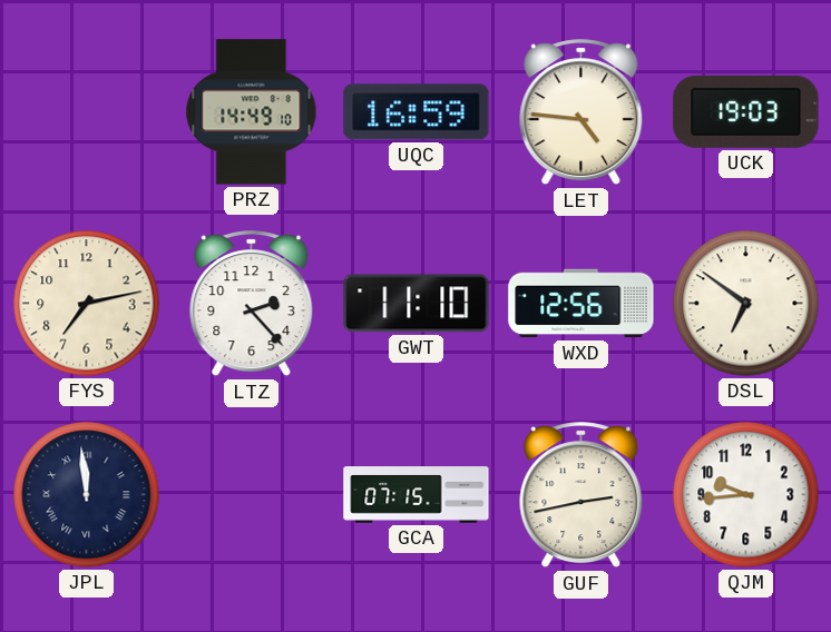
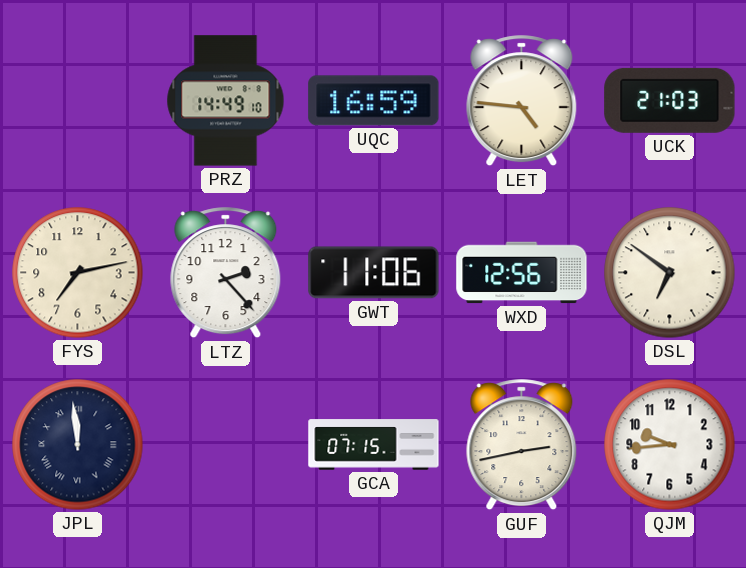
UCK: 19:03 -> 21:03
GWT: 11:10 -> 11:06
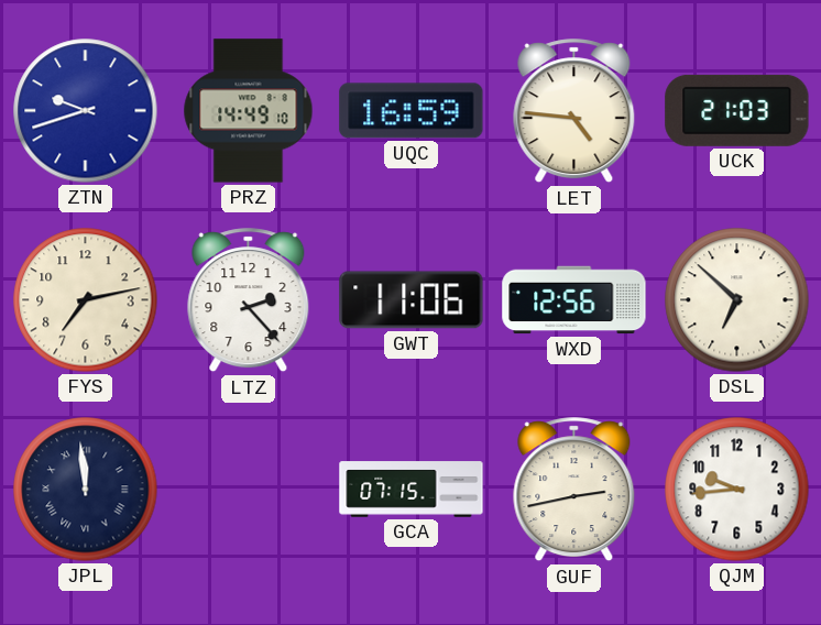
ZTN: none -> 9:42
DSL: 6:51 -> 6:52
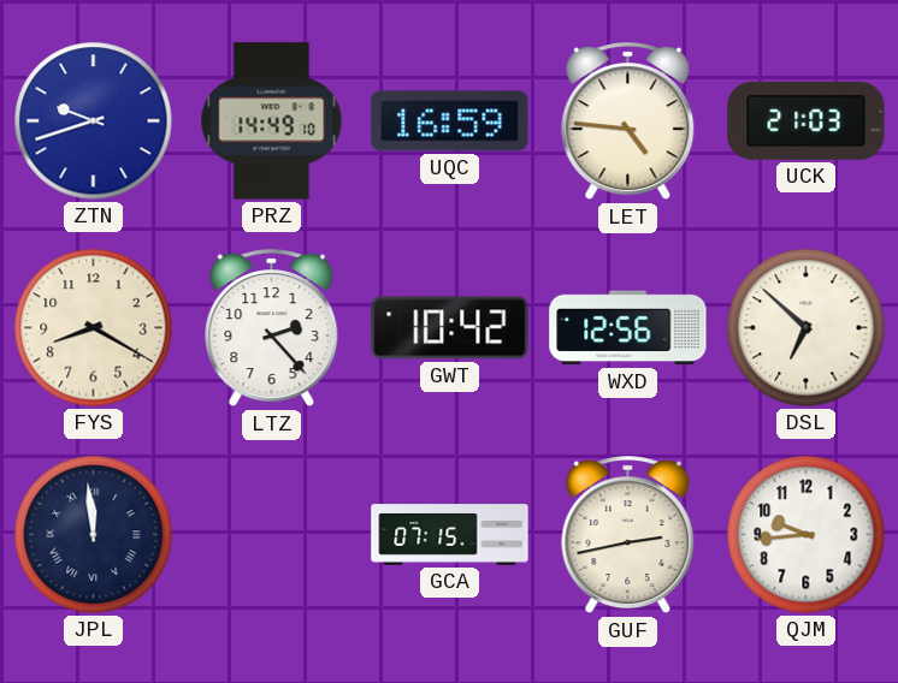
FYS: 7:13 -> 8:20
GWT: 11:06 -> 10:42
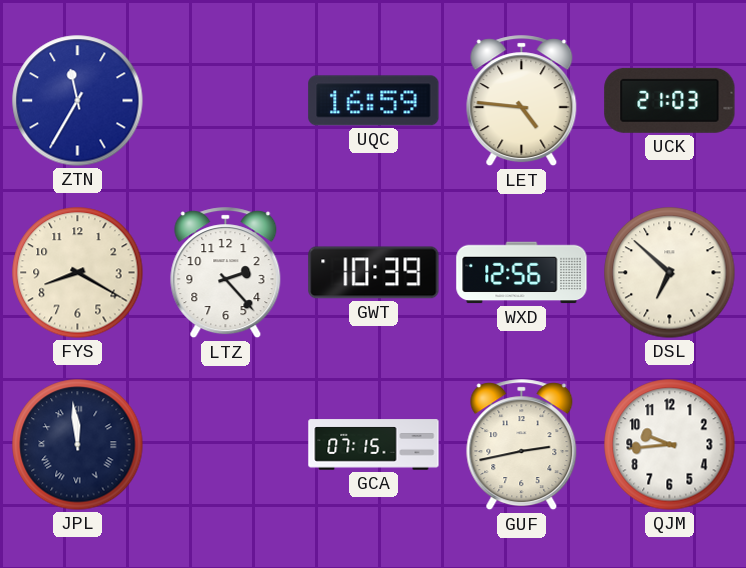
ZTN: 9:42 -> 11:35
PRZ: 14:49 -> none
GWT: 10:42 -> 10:39
